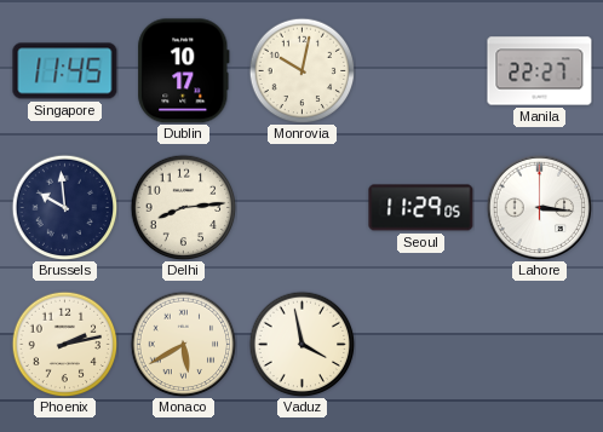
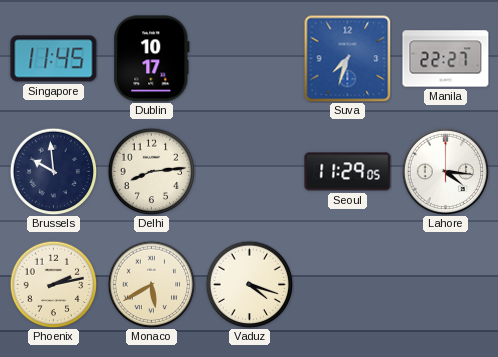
Monrovia: 10:02 -> none
Suva: none -> 7:33
Lahore: 3:16 -> 4:16
Vaduz: 3:58 -> 4:18
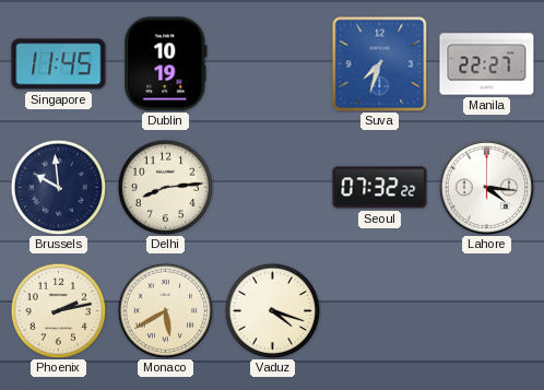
Dublin: 10:17 -> 10:19
Seoul: 11:29 -> 07:32
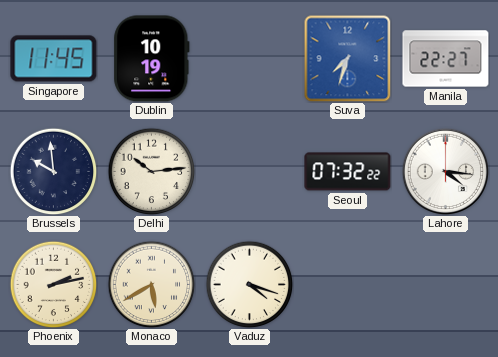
Delhi: 8:14 -> 10:14
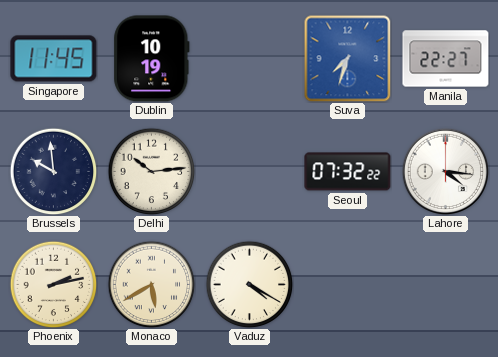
Vaduz: 4:18 -> 4:20
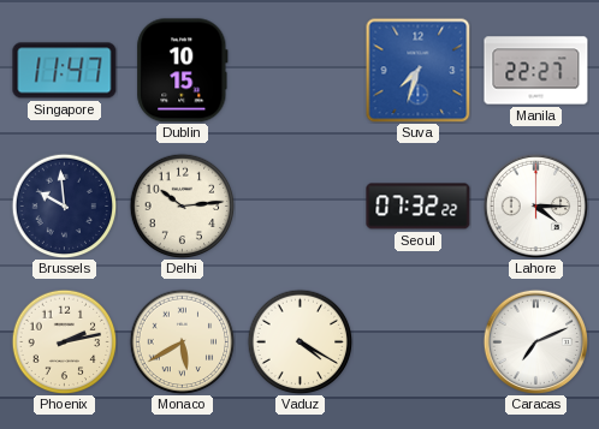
Singapore: 11:45 -> 11:47
Dublin: 10:19 -> 10:15
Lahore: 4:16 -> 4:15
Caracas: none -> 7:11
